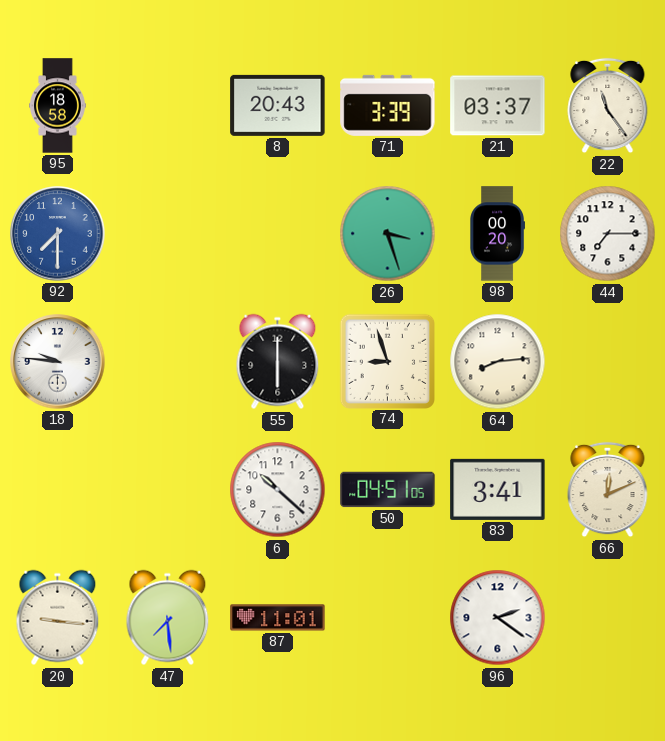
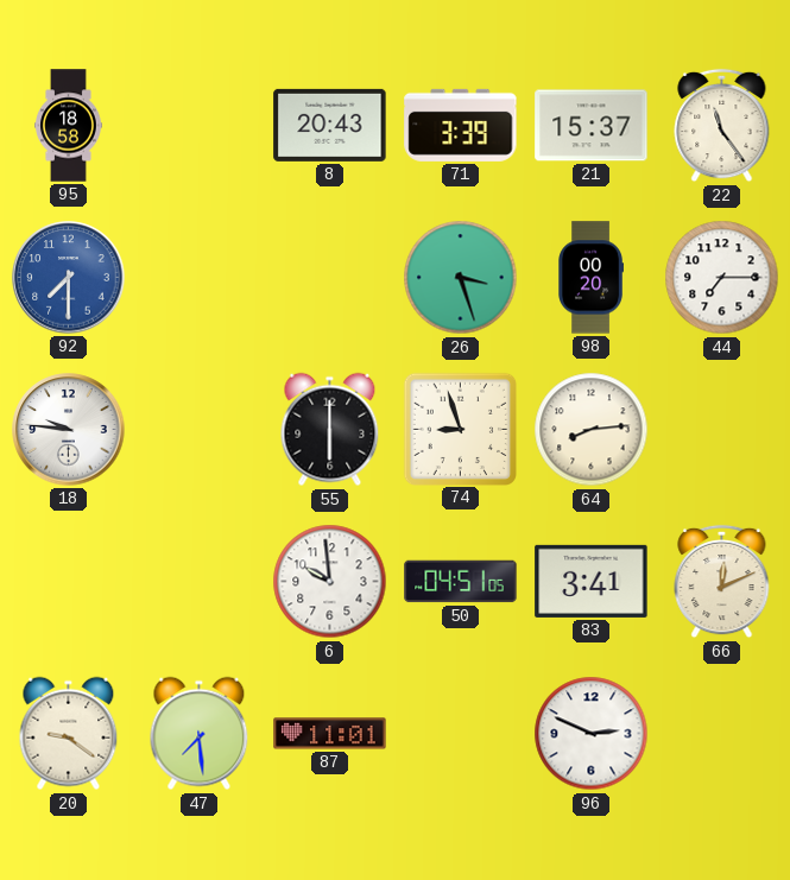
21: 03:37 -> 15:37
6: 10:22 -> 9:59
20: 9:16 -> 9:21
96: 2:21 -> 2:49
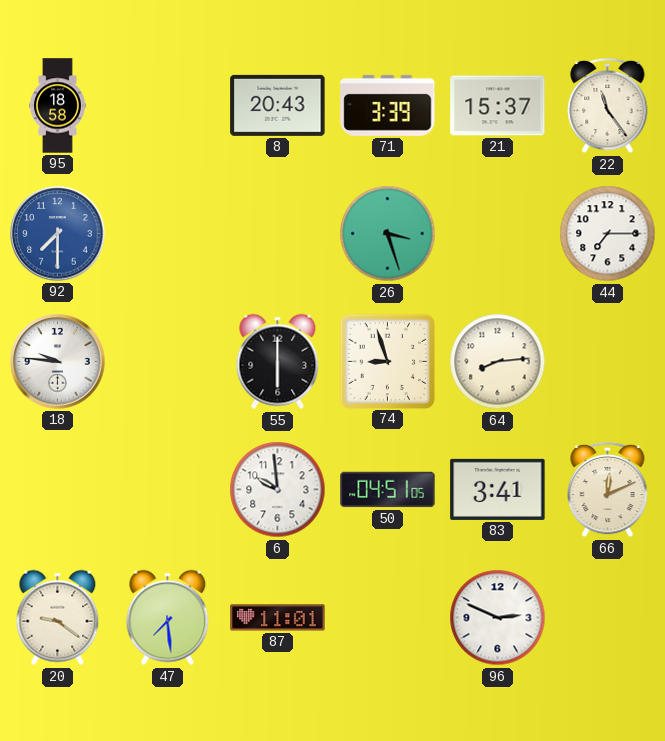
98: 00:20 -> none
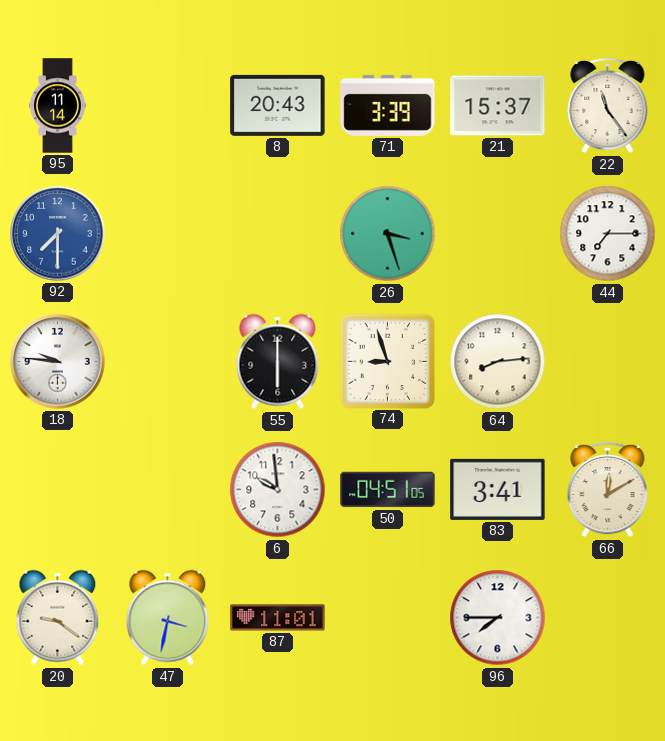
95: 18:58 -> 11:14
66: 12:11 -> 12:10
47: 7:29 -> 3:32
96: 2:49 -> 7:45
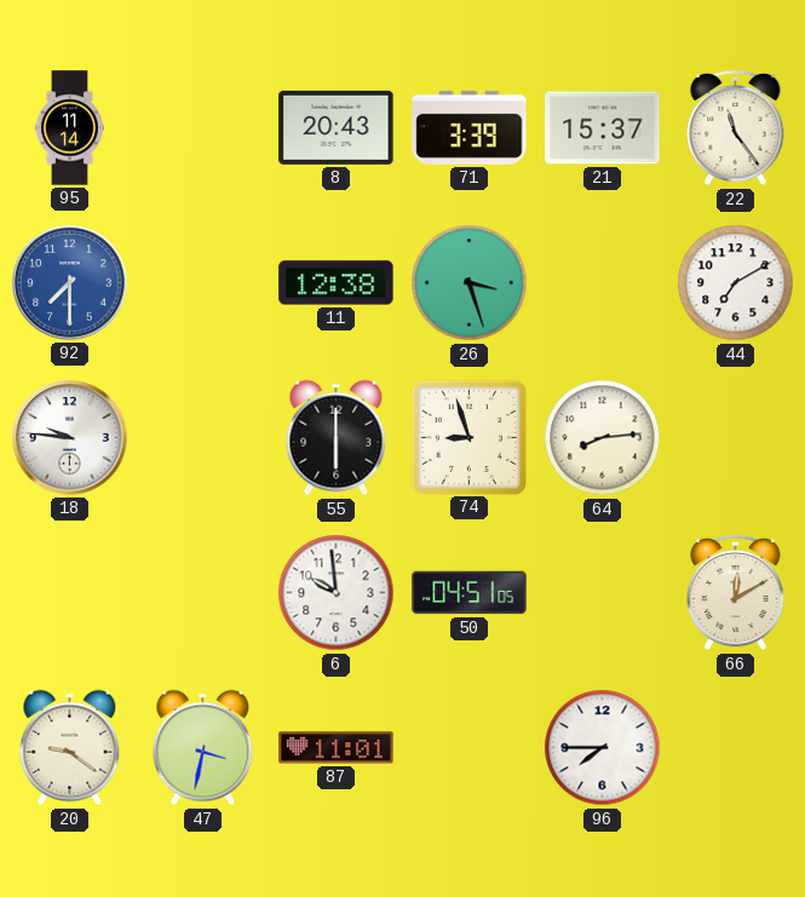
11: none -> 12:38
44: 7:15 -> 7:10
83: 3:41 -> none
